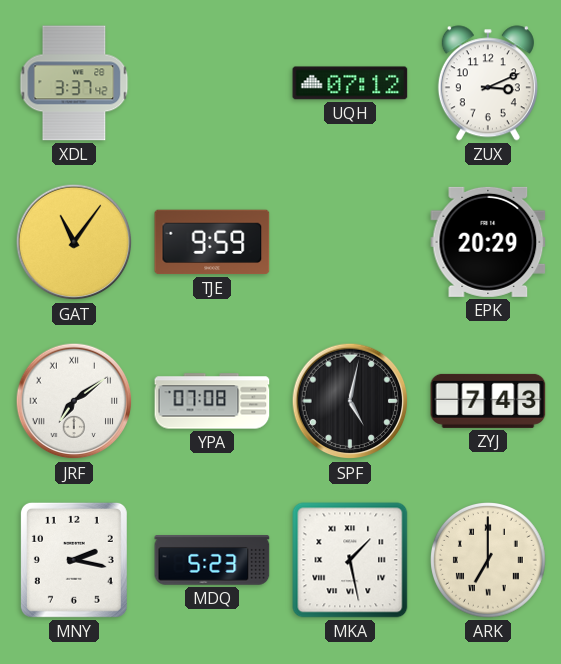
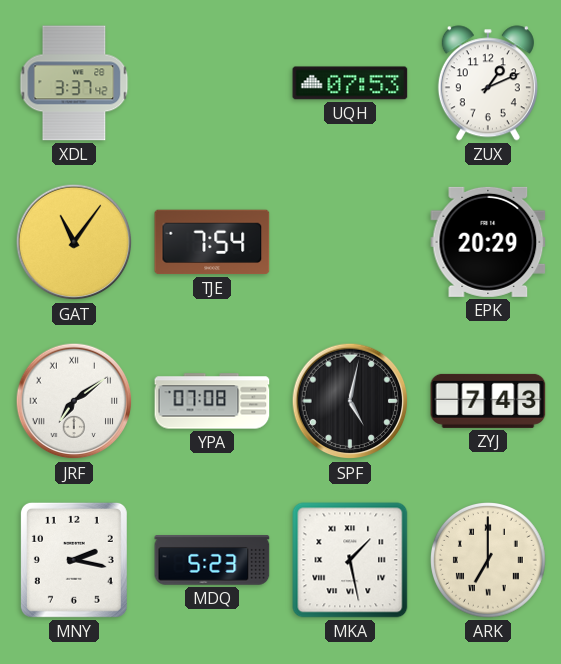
UQH: 07:12 -> 07:53
ZUX: 3:11 -> 1:11
TJE: 9:59 -> 7:54
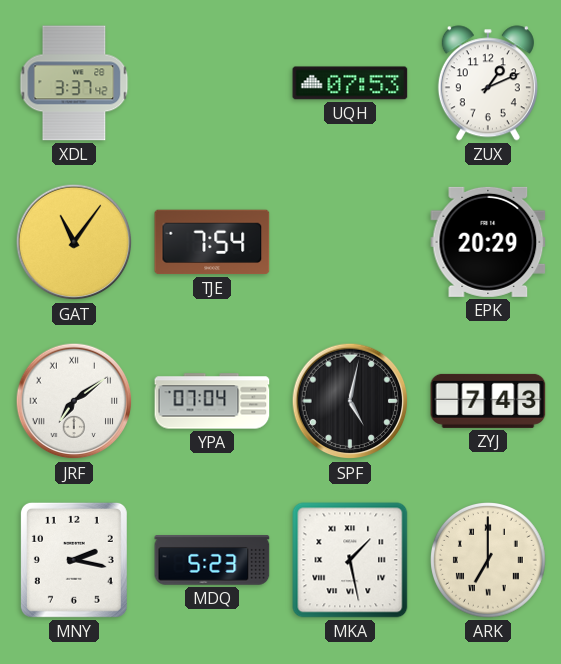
YPA: 07:08 -> 07:04
